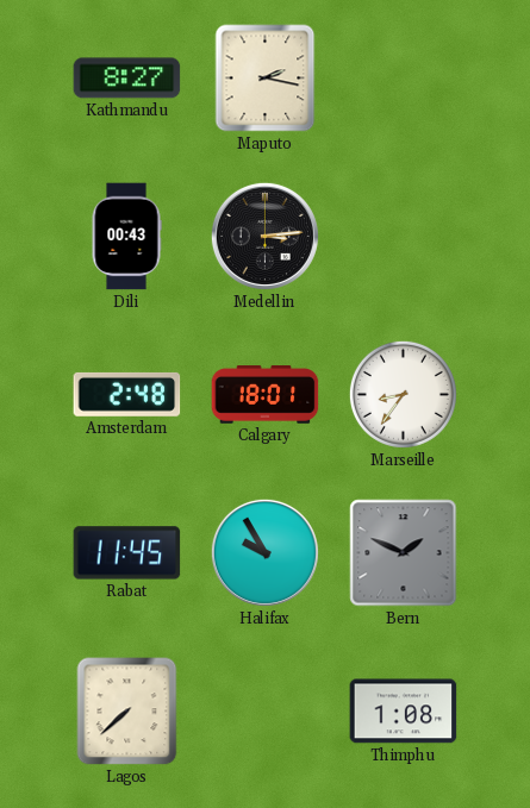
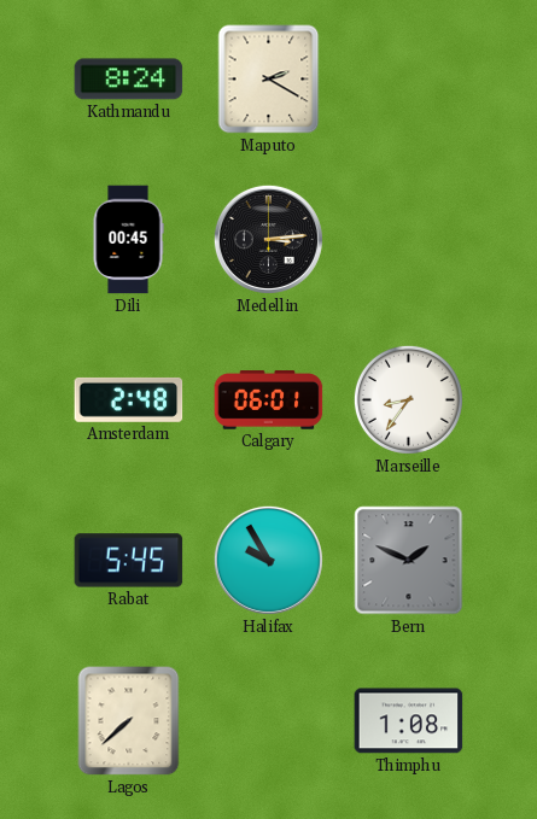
Kathmandu: 8:27 -> 8:24
Maputo: 2:17 -> 2:20
Dili: 00:43 -> 00:45
Calgary: 18:01 -> 06:01
Rabat: 11:45 -> 5:45
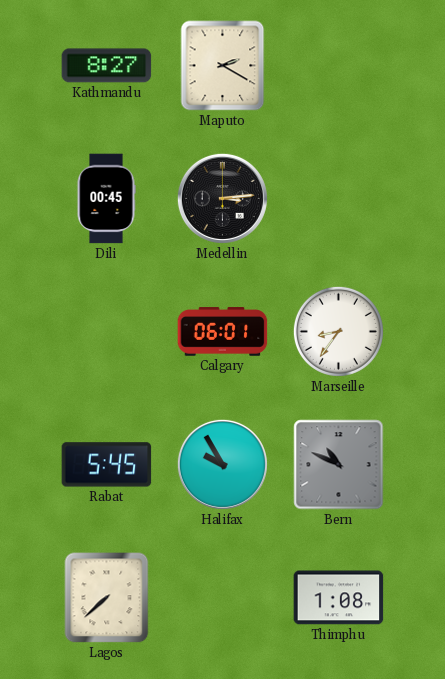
Kathmandu: 8:24 -> 8:27
Amsterdam: 2:48 -> none
Bern: 1:49 -> 10:49
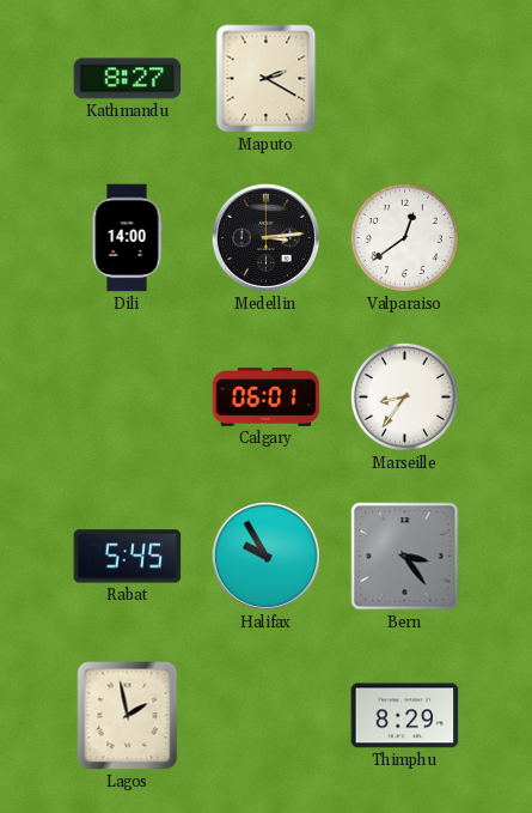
Dili: 00:45 -> 14:00
Valparaiso: none -> 12:39
Bern: 10:49 -> 3:24
Lagos: 7:38 -> 1:58
Thimphu: 1:08 -> 8:29
